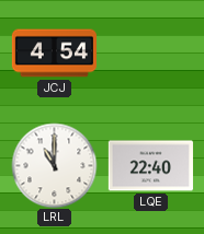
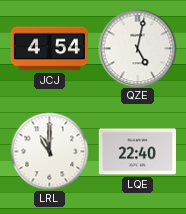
QZE: none -> 5:02
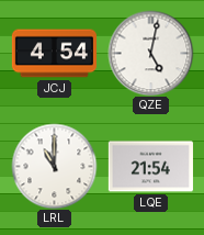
LQE: 22:40 -> 21:54
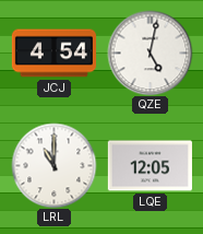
LQE: 21:54 -> 12:05
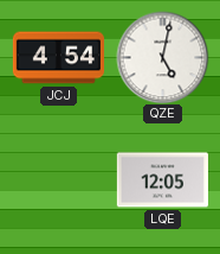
LRL: 11:00 -> none
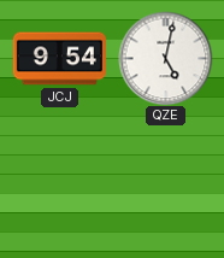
JCJ: 4:54 -> 9:54
LQE: 12:05 -> none
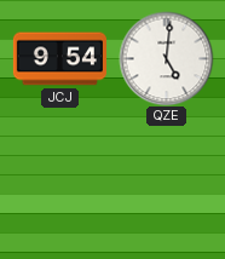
QZE: 5:02 -> 5:01
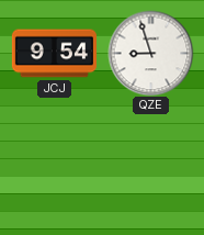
QZE: 5:01 -> 8:57
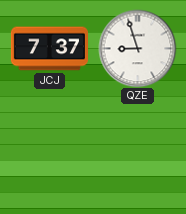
JCJ: 9:54 -> 7:37
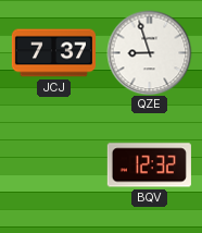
BQV: none -> 12:32
